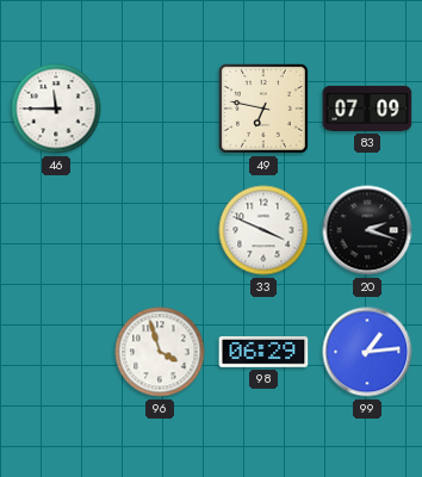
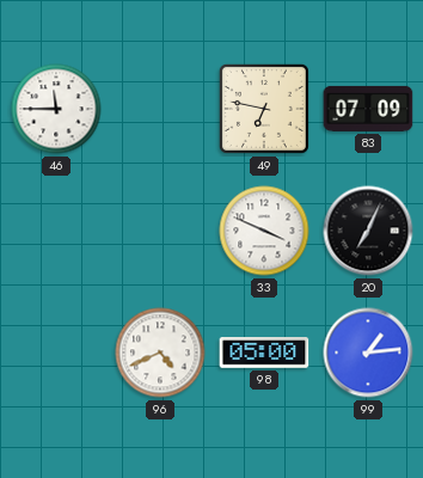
20: 2:18 -> 7:04
96: 3:57 -> 4:41
98: 06:29 -> 05:00
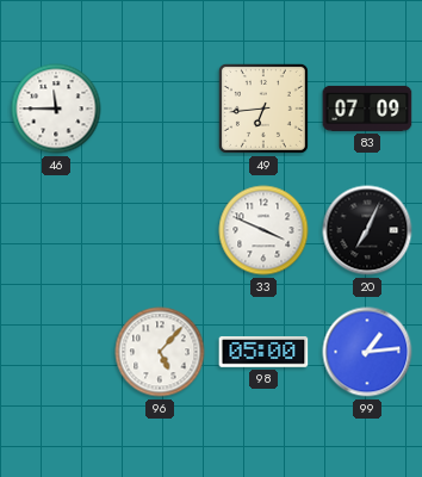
49: 6:47 -> 6:44
96: 4:41 -> 5:07
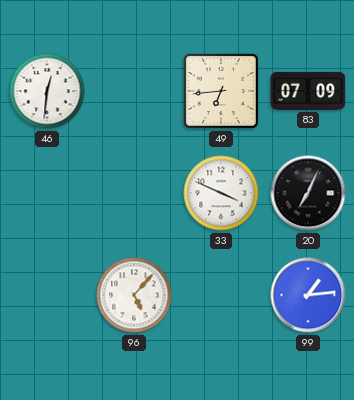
46: 11:45 -> 12:31
98: 05:00 -> none
